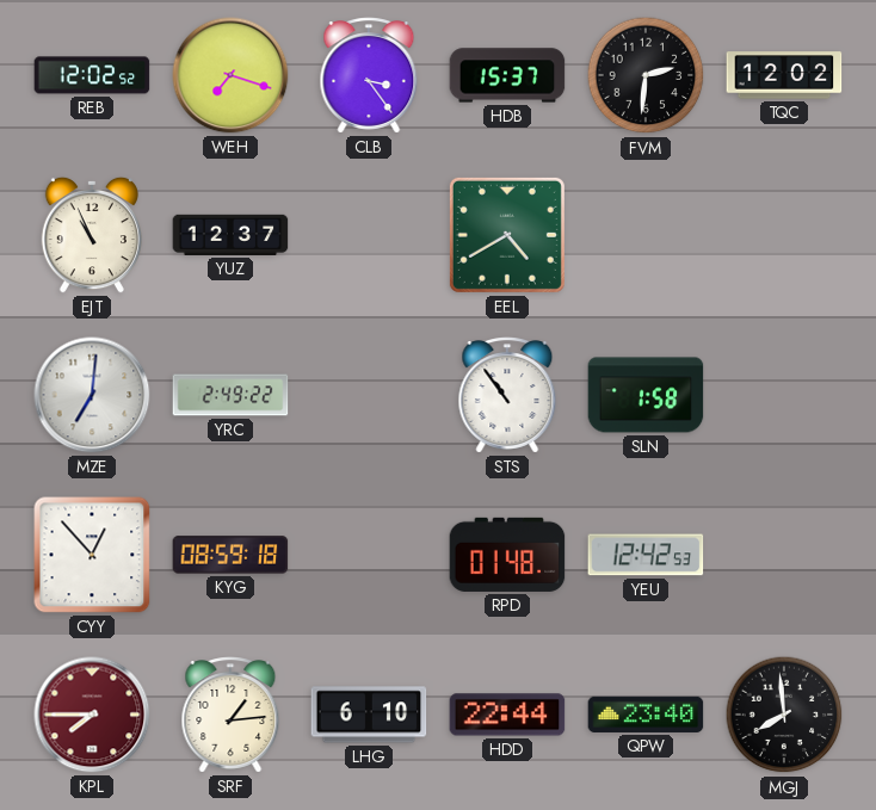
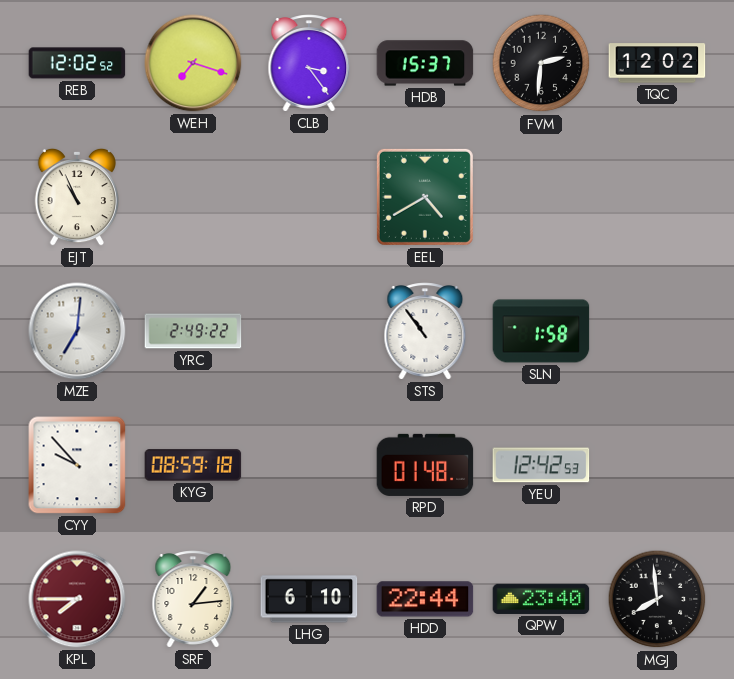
YUZ: 12:37 -> none
CYY: 12:53 -> 9:53
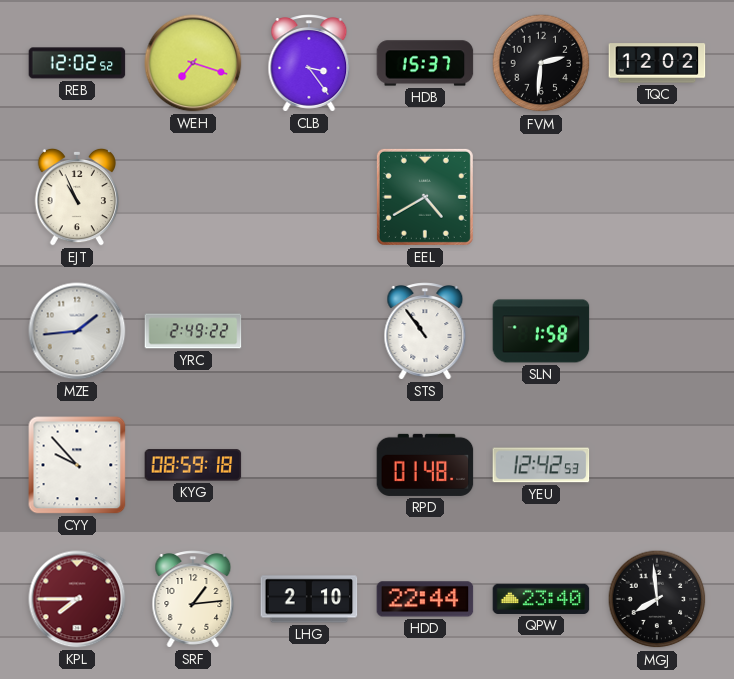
MZE: 7:01 -> 1:44
LHG: 6:10 -> 2:10
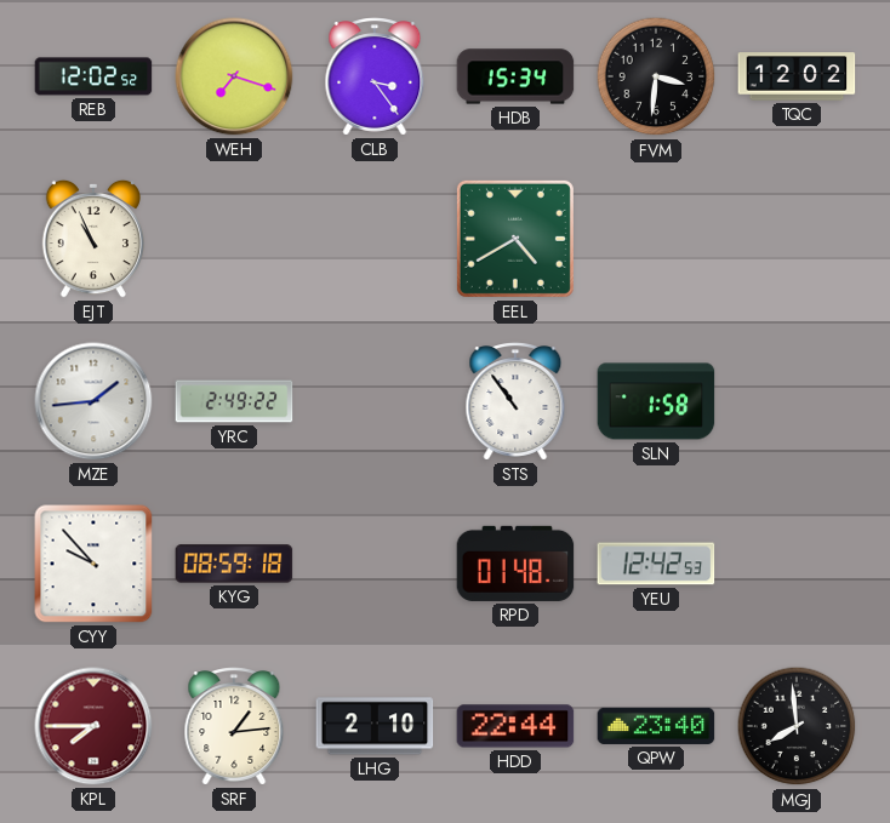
HDB: 15:37 -> 15:34
FVM: 2:31 -> 3:31
